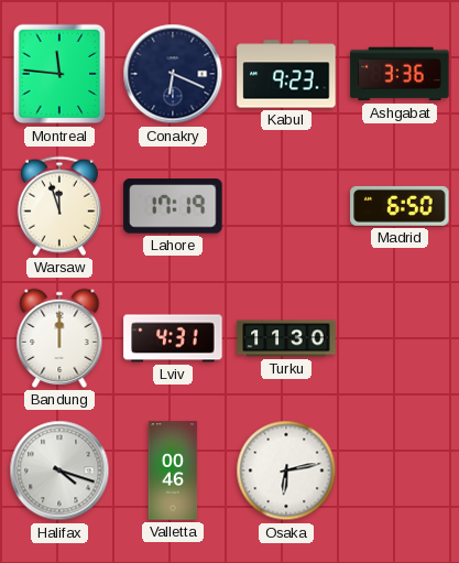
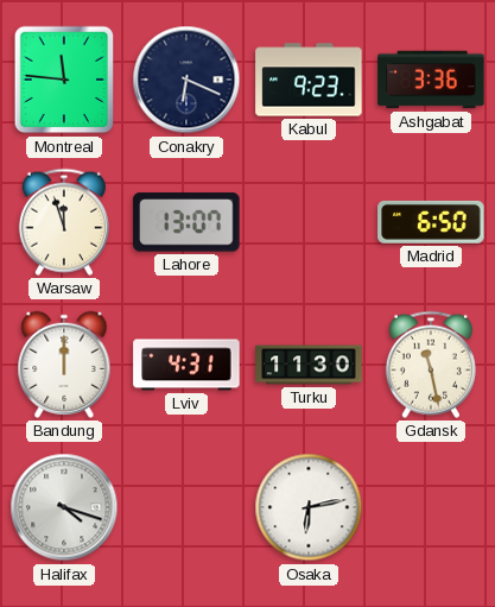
Lahore: 17:19 -> 13:07
Gdansk: none -> 11:28
Valletta: 00:46 -> none
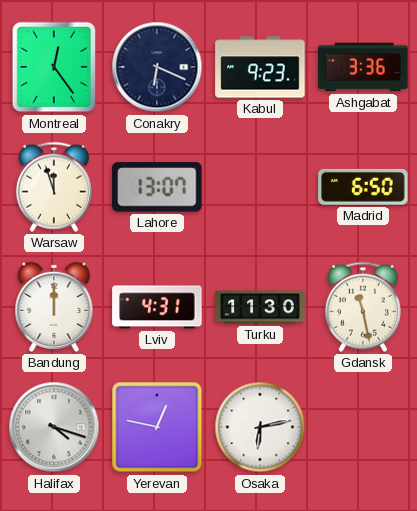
Montreal: 11:46 -> 12:24
Yerevan: none -> 12:47
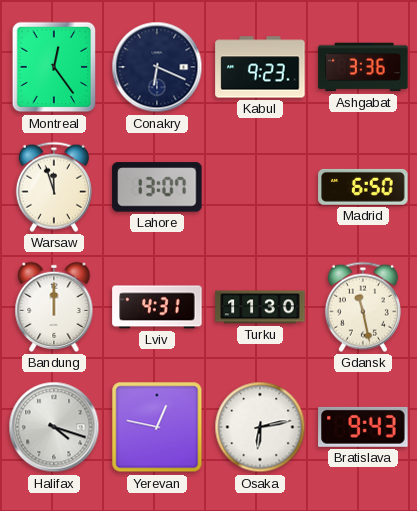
Bratislava: none -> 9:43
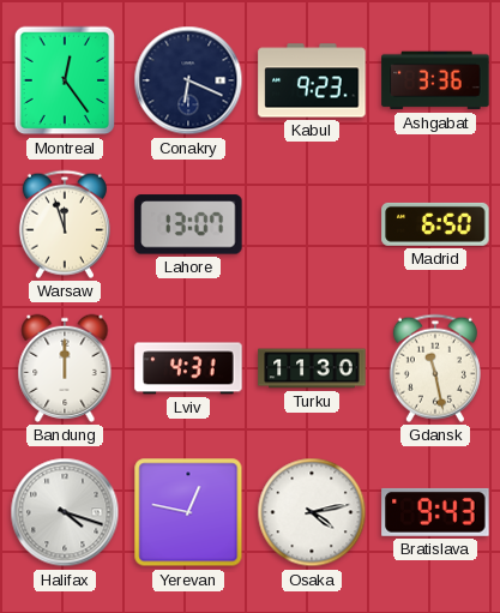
Osaka: 6:13 -> 4:13
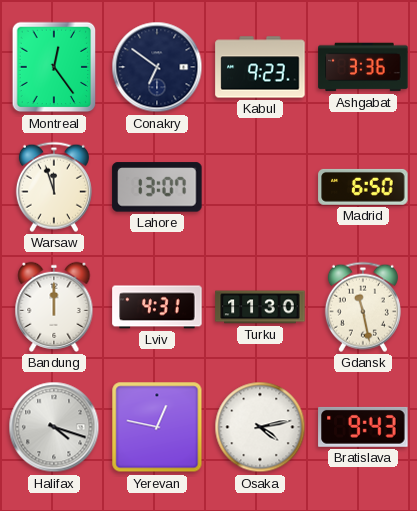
Conakry: 6:19 -> 6:51
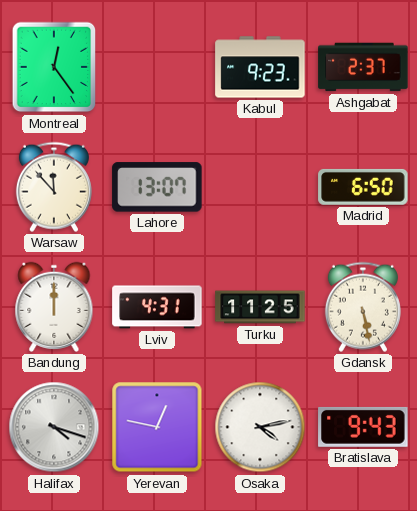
Conakry: 6:51 -> none
Ashgabat: 3:36 -> 2:37
Warsaw: 11:57 -> 11:53
Turku: 11:30 -> 11:25
Gdansk: 11:28 -> 5:28
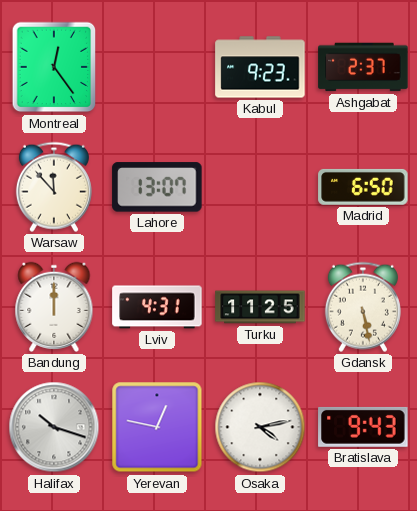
Halifax: 4:18 -> 10:18
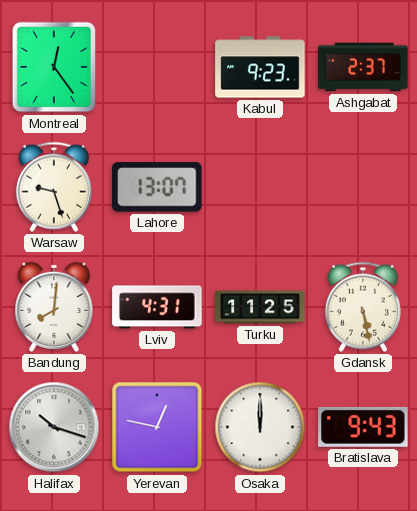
Warsaw: 11:53 -> 9:27
Madrid: 6:50 -> none
Bandung: 12:00 -> 8:01
Osaka: 4:13 -> 12:00
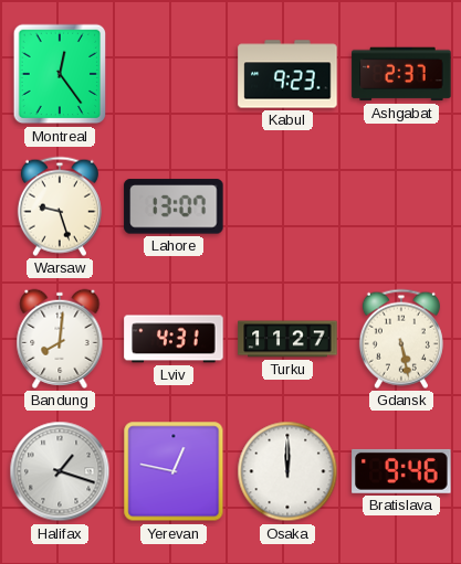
Turku: 11:25 -> 11:27
Halifax: 10:18 -> 1:18
Bratislava: 9:43 -> 9:46
